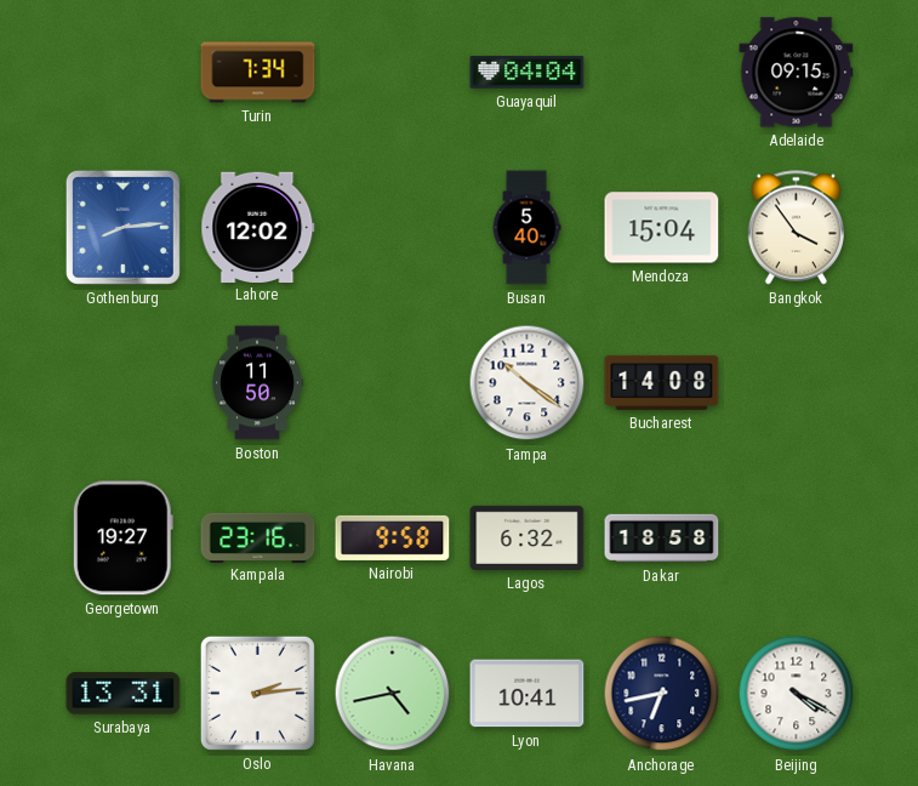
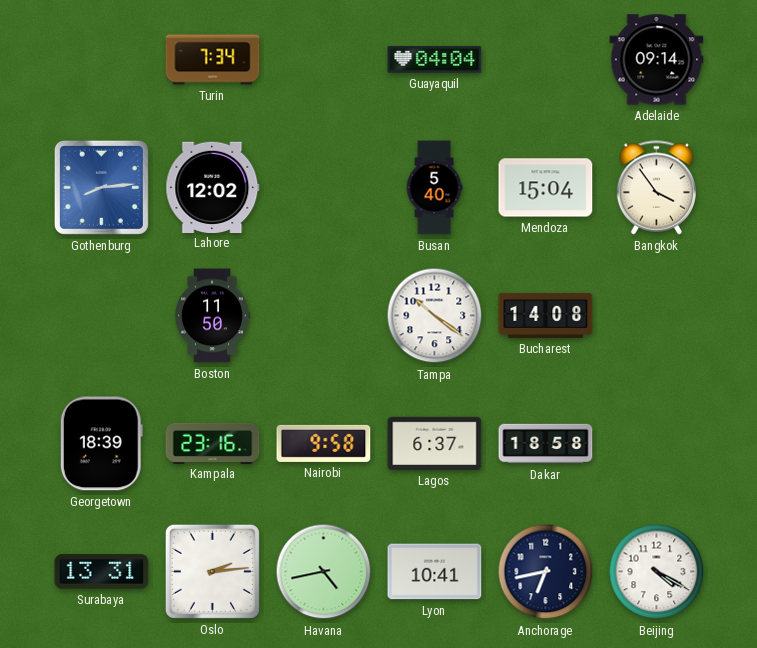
Adelaide: 09:15 -> 09:14
Georgetown: 19:27 -> 18:39
Lagos: 6:32 -> 6:37
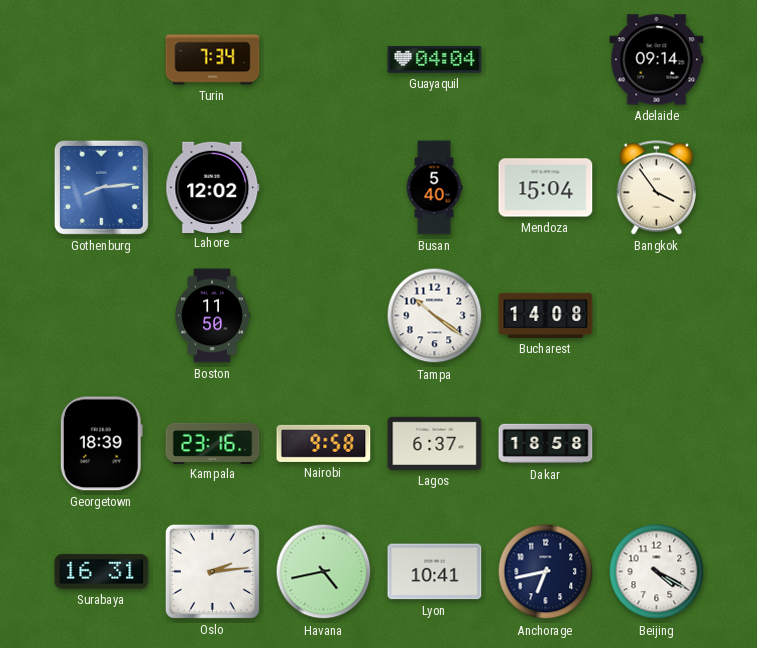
Surabaya: 13:31 -> 16:31
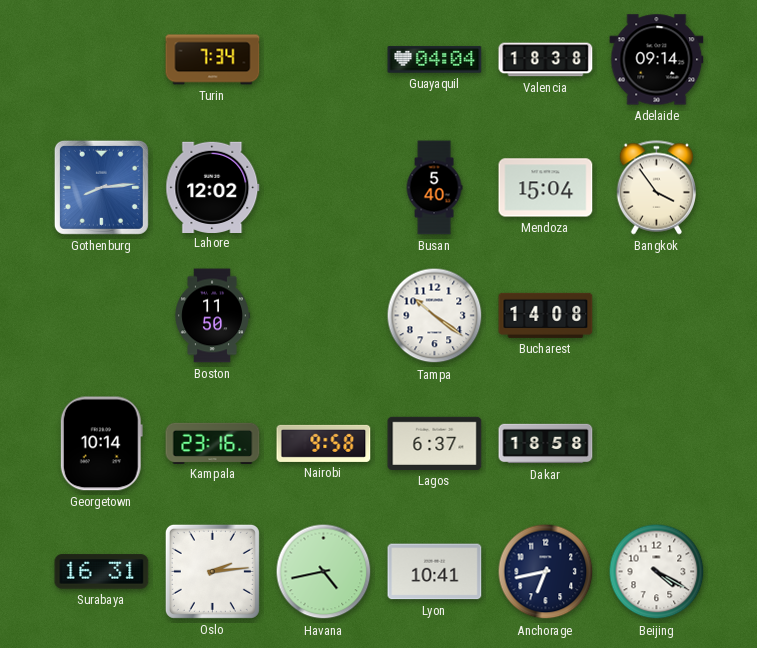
Valencia: none -> 18:38
Georgetown: 18:39 -> 10:14
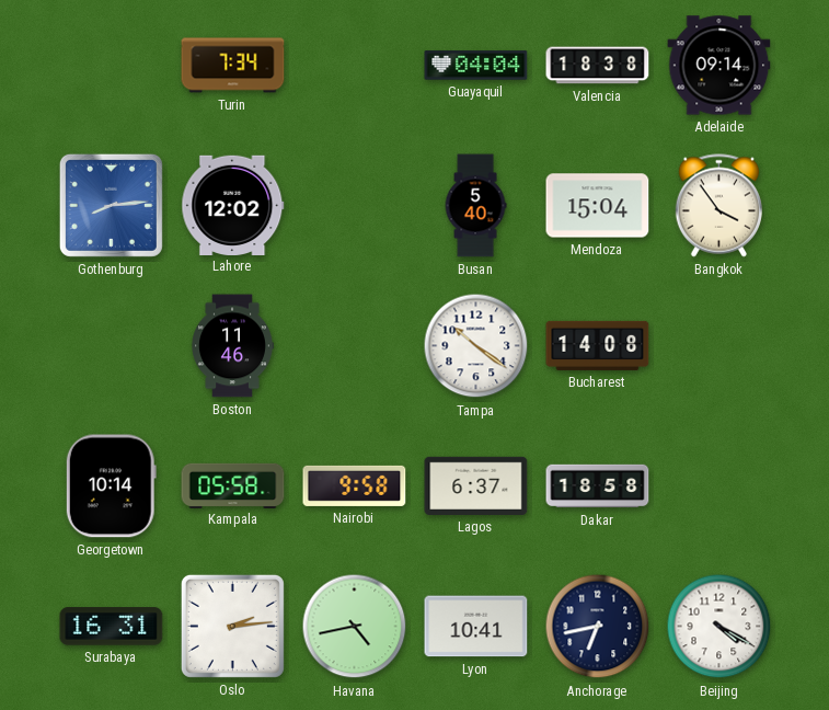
Boston: 11:50 -> 11:46
Kampala: 23:16 -> 05:58
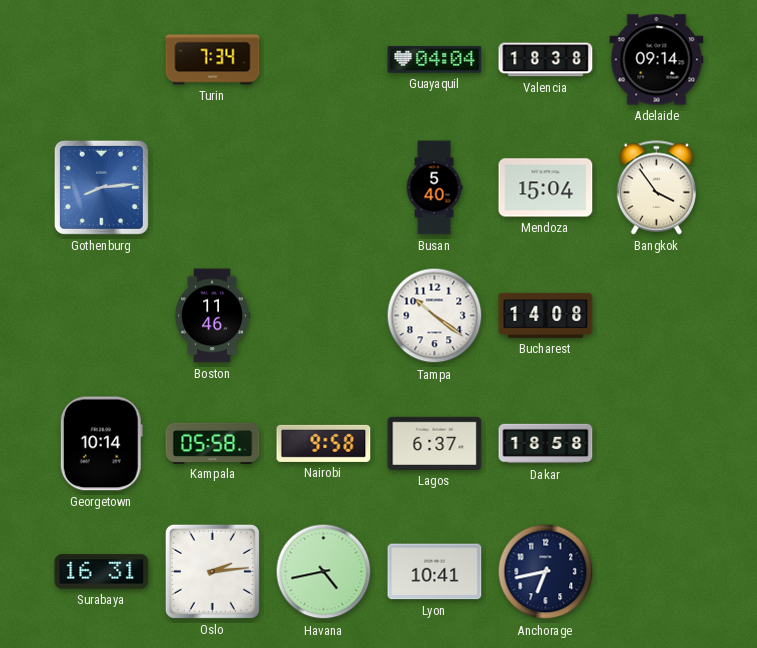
Lahore: 12:02 -> none
Beijing: 4:20 -> none
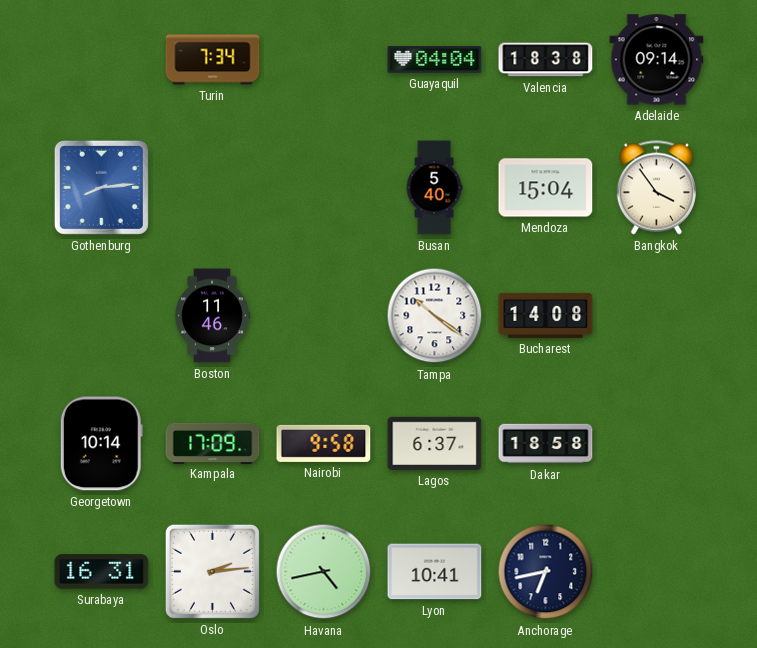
Kampala: 05:58 -> 17:09
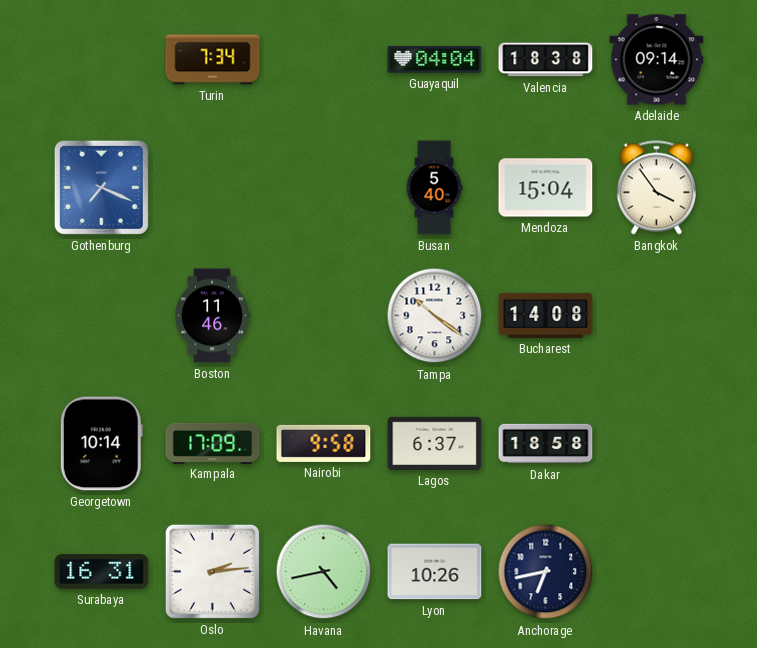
Gothenburg: 8:14 -> 7:19
Lyon: 10:41 -> 10:26
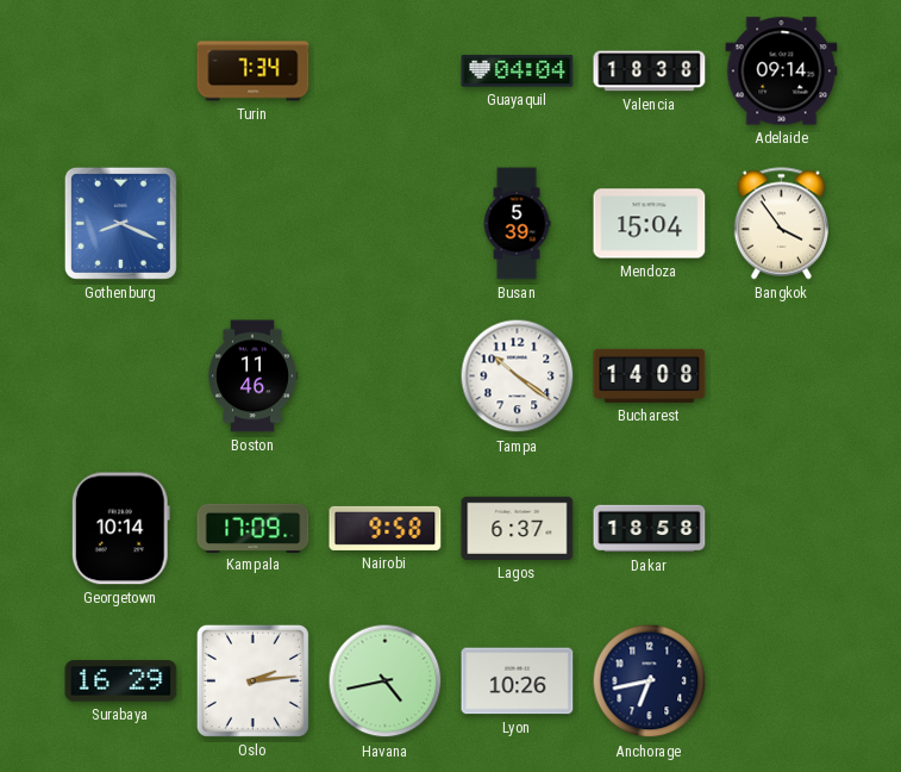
Gothenburg: 7:19 -> 8:19
Busan: 5:40 -> 5:39
Surabaya: 16:31 -> 16:29
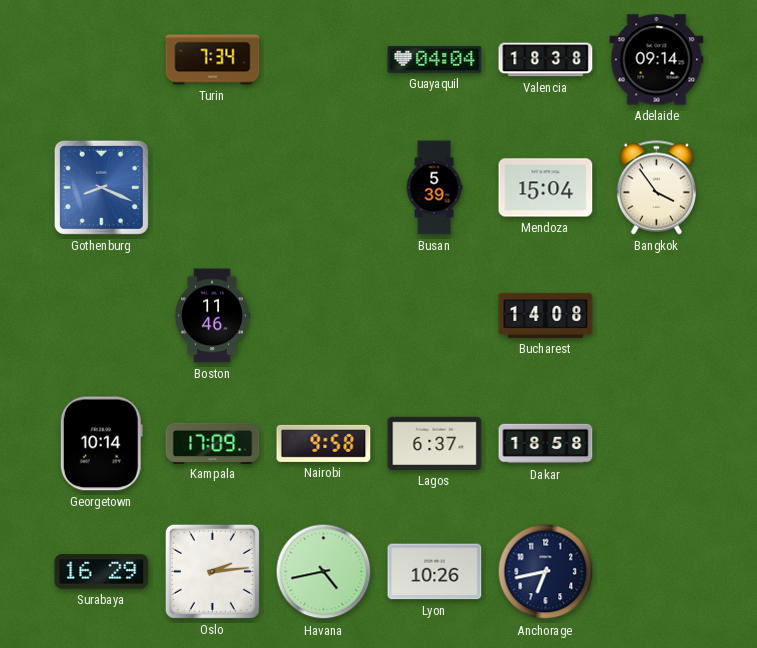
Tampa: 10:21 -> none
